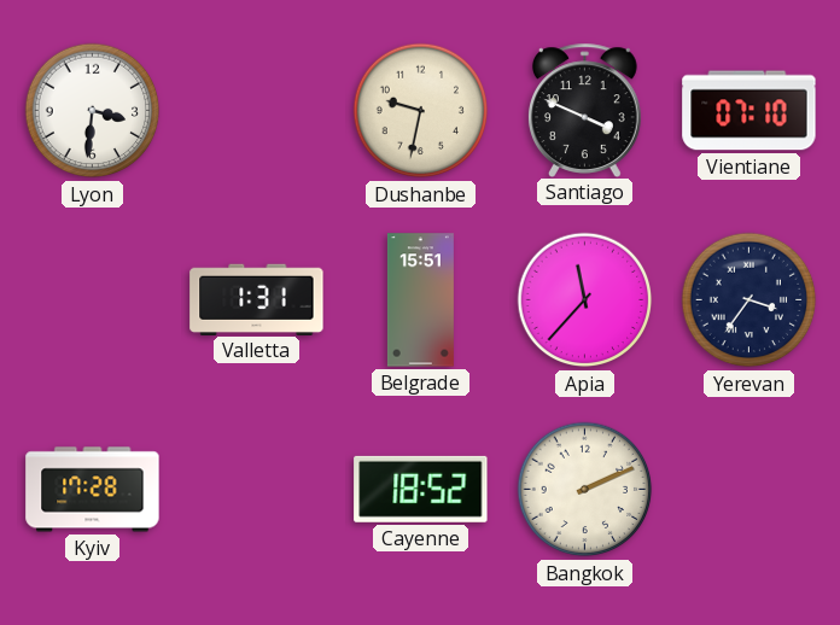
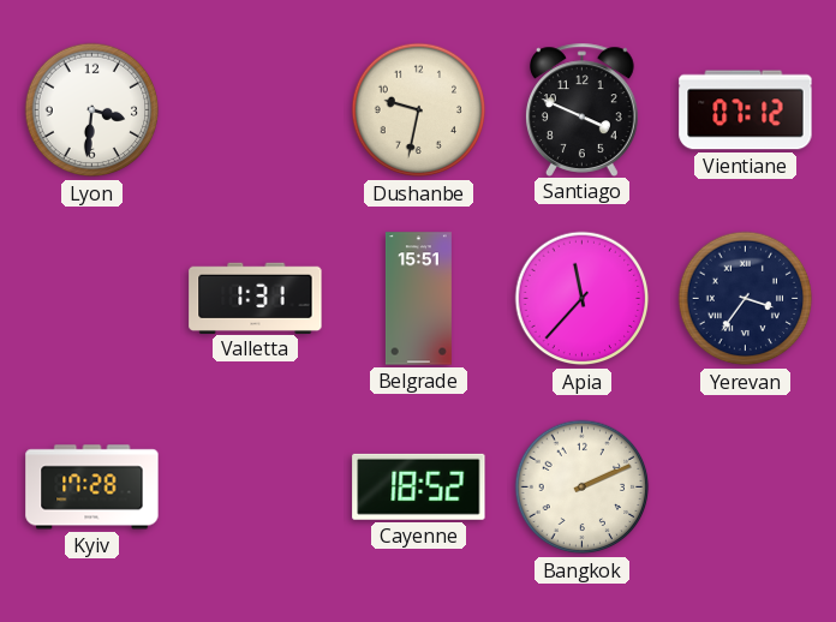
Vientiane: 07:10 -> 07:12
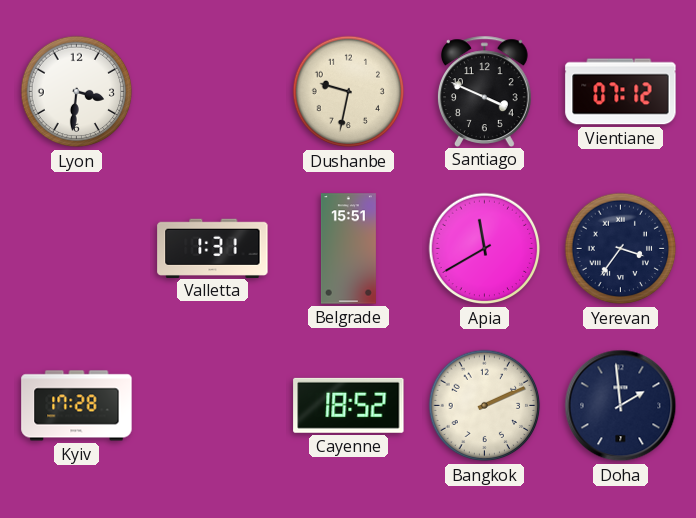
Apia: 11:37 -> 11:40
Doha: none -> 1:59
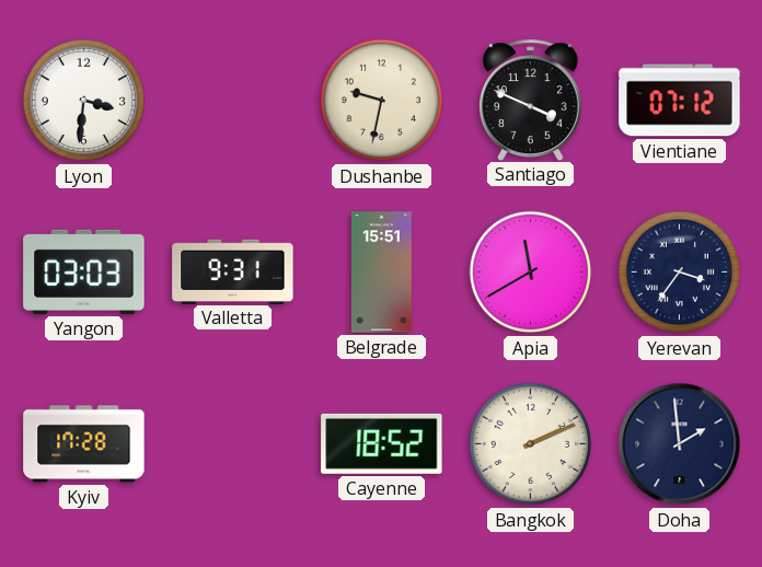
Yangon: none -> 03:03
Valletta: 1:31 -> 9:31
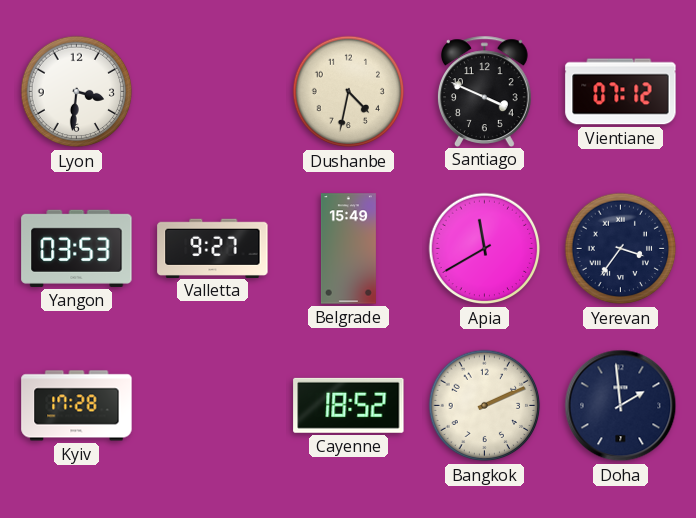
Dushanbe: 9:32 -> 4:32
Yangon: 03:03 -> 03:53
Valletta: 9:31 -> 9:27
Belgrade: 15:51 -> 15:49
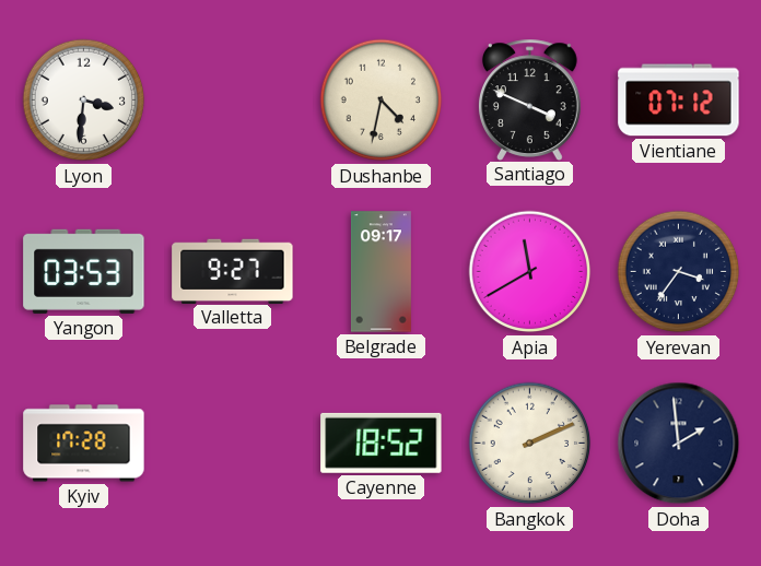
Belgrade: 15:49 -> 09:17
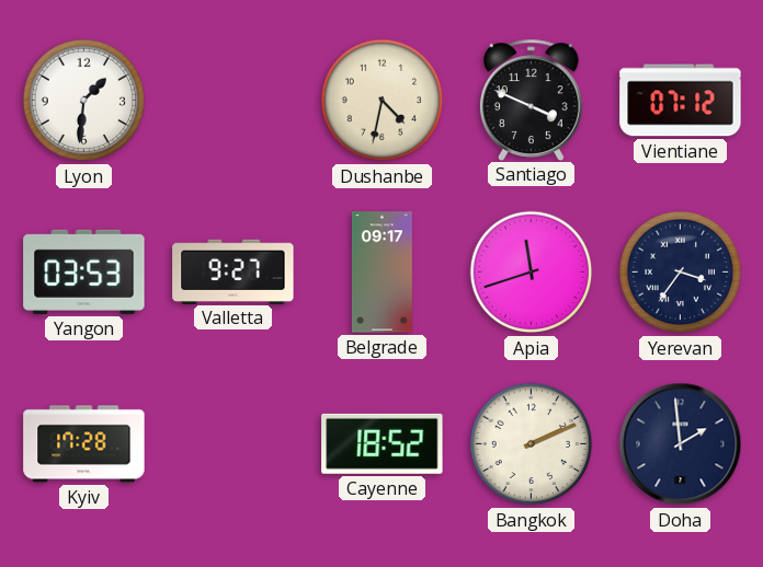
Lyon: 3:31 -> 1:31
Apia: 11:40 -> 11:42
